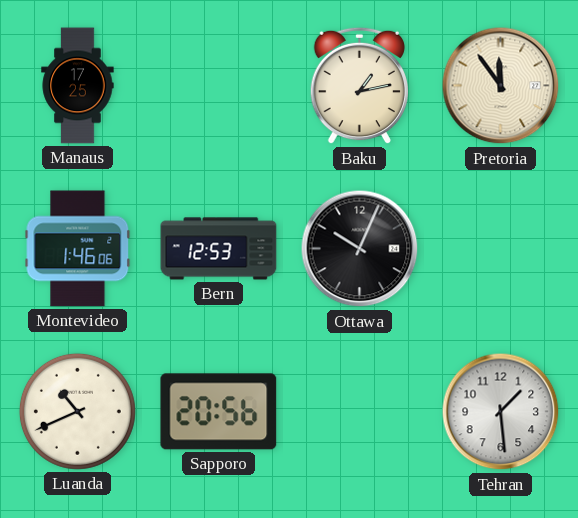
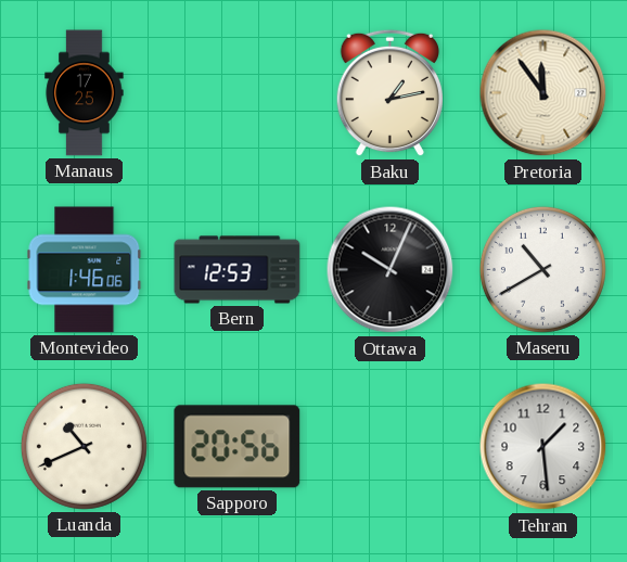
Maseru: none -> 10:40
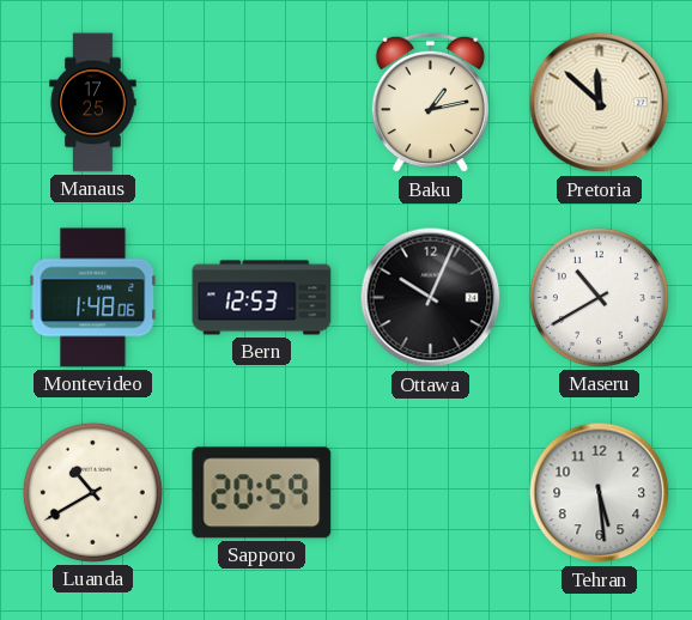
Pretoria: 11:54 -> 11:52
Montevideo: 1:46 -> 1:48
Luanda: 10:41 -> 10:40
Sapporo: 20:56 -> 20:59
Tehran: 1:29 -> 5:29
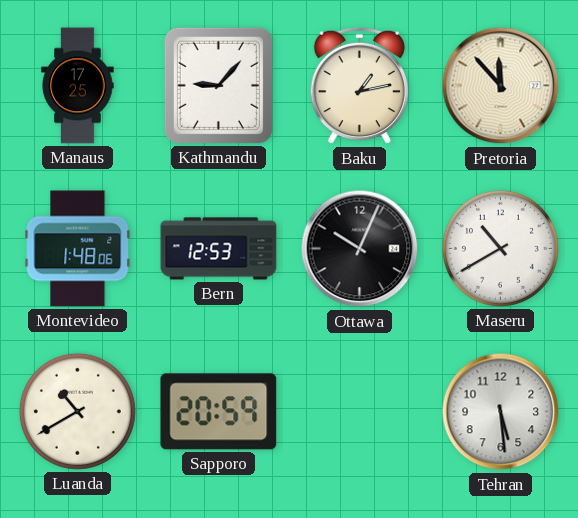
Kathmandu: none -> 9:07
Pretoria: 11:52 -> 11:53
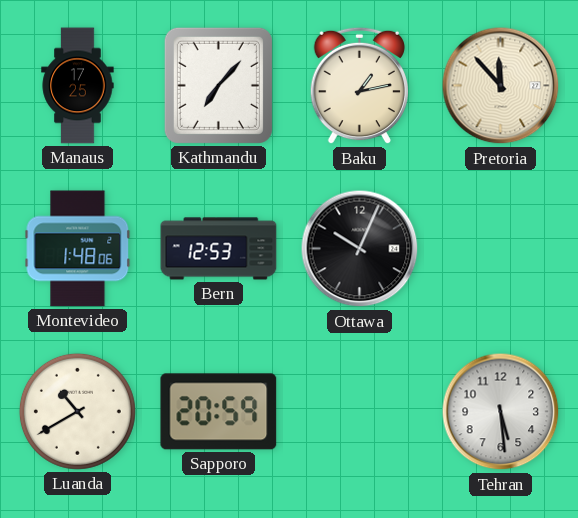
Kathmandu: 9:07 -> 7:07
Maseru: 10:40 -> none
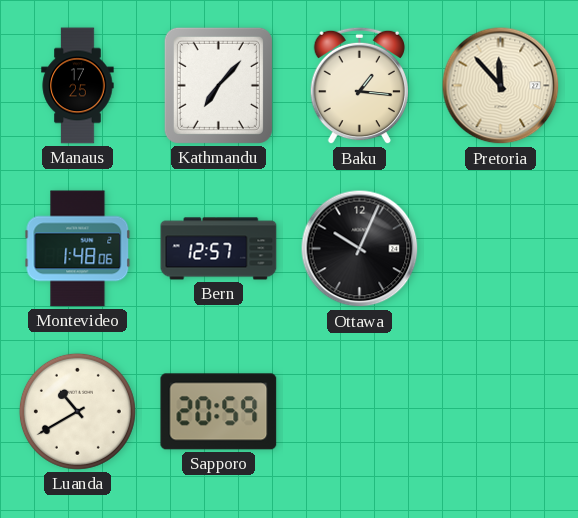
Baku: 1:13 -> 1:16
Bern: 12:53 -> 12:57
Tehran: 5:29 -> none
